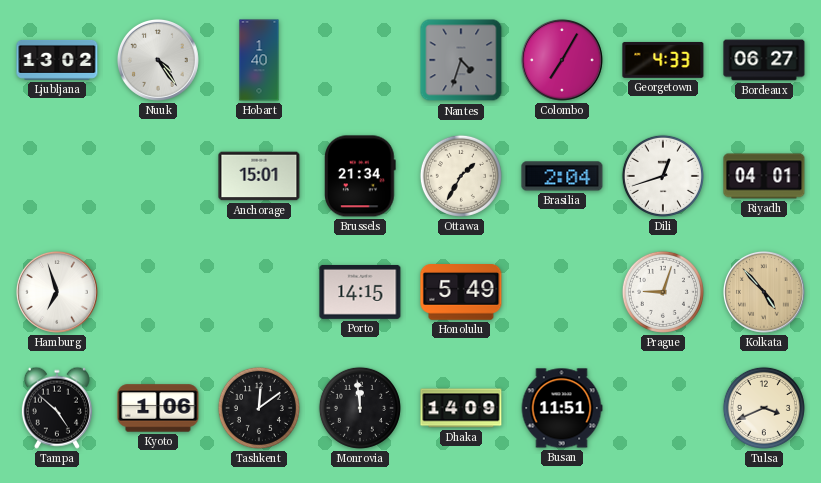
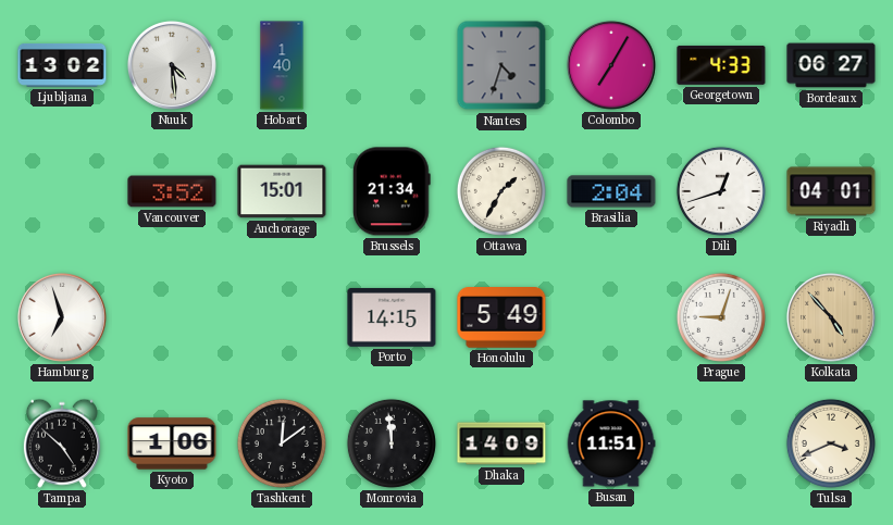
Nuuk: 4:24 -> 4:29
Vancouver: none -> 3:52
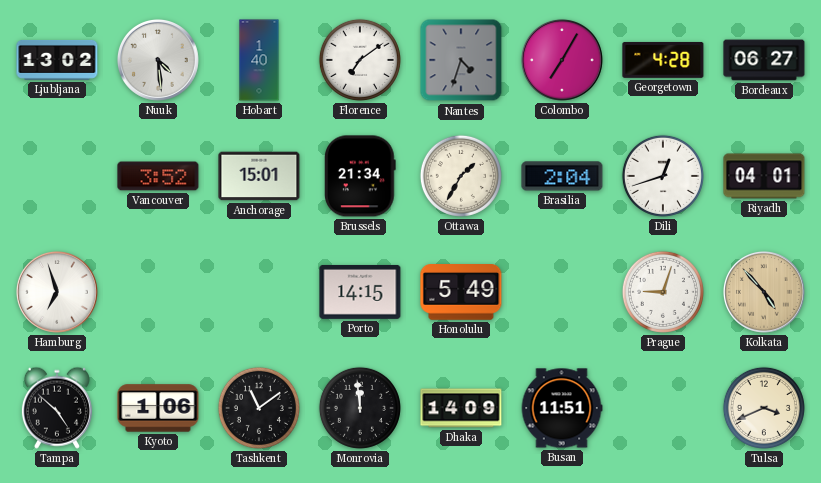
Florence: none -> 7:09
Georgetown: 4:33 -> 4:28
Tashkent: 12:09 -> 11:09
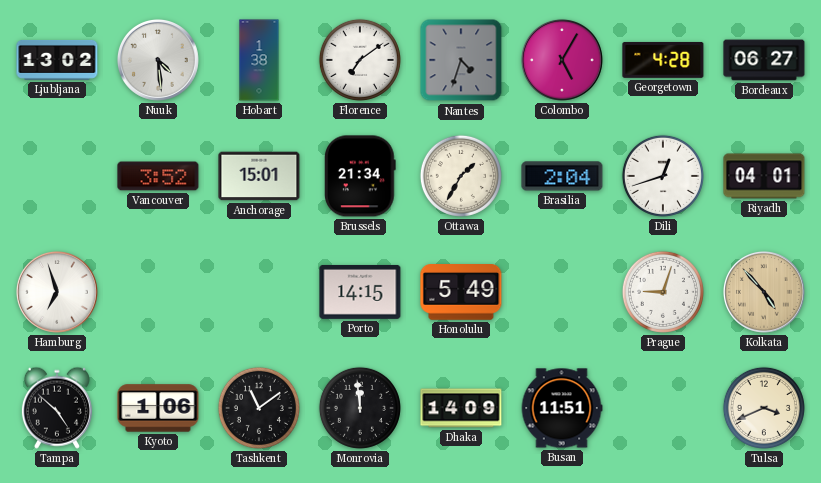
Hobart: 1:40 -> 1:38
Colombo: 7:05 -> 5:05
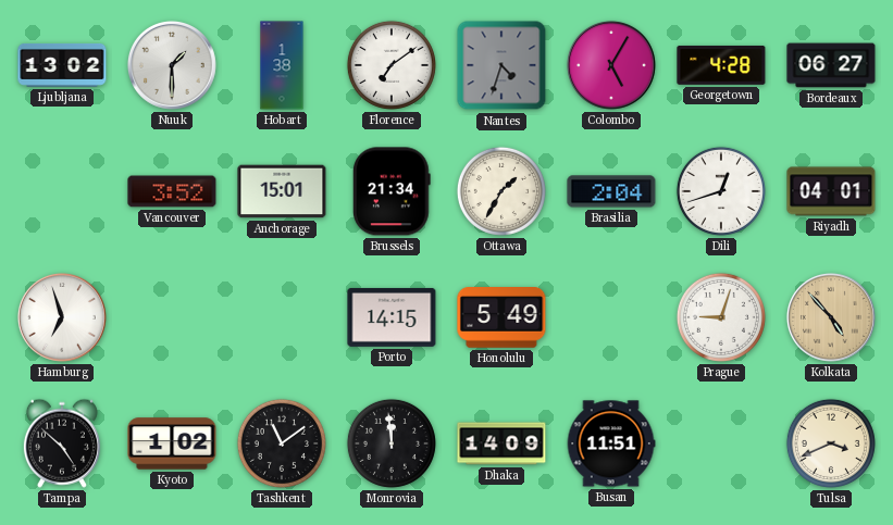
Nuuk: 4:29 -> 1:30
Kyoto: 1:06 -> 1:02
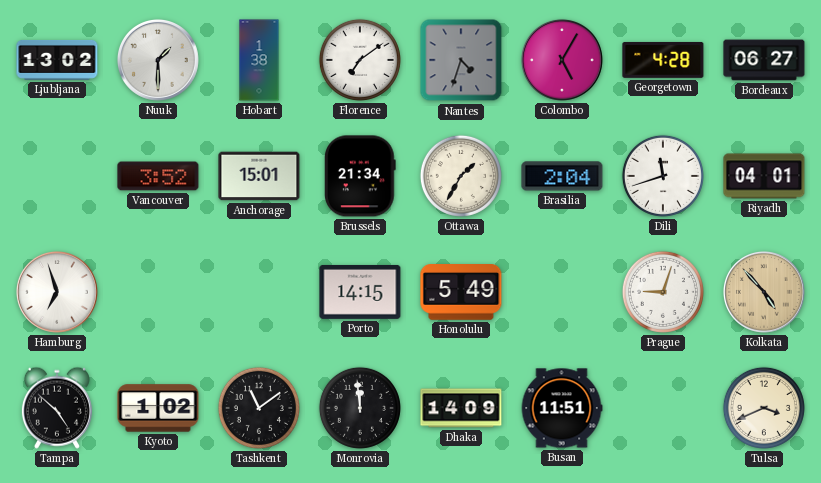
Dili: 12:42 -> 11:42
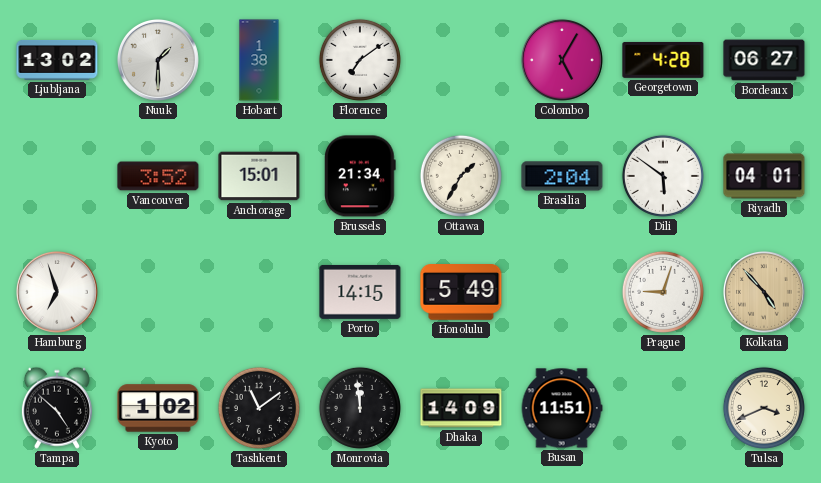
Nantes: 4:33 -> none
Dili: 11:42 -> 5:51
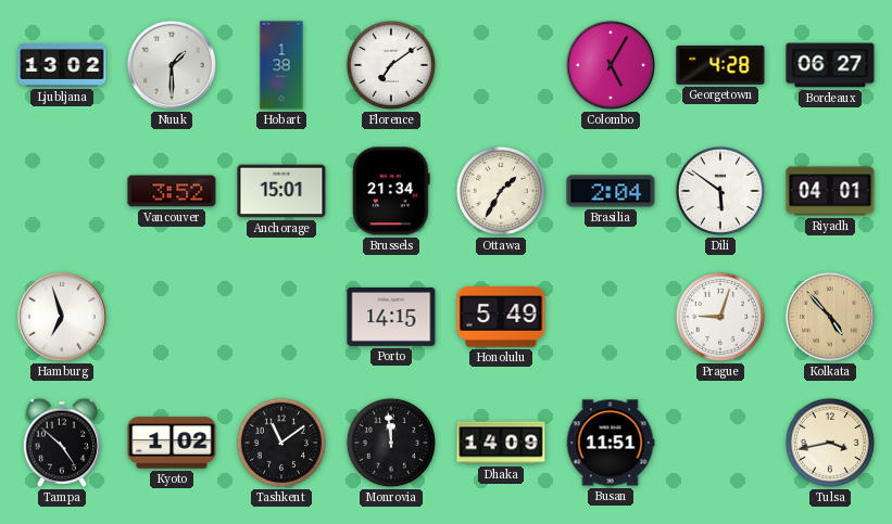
Tulsa: 3:41 -> 3:43
